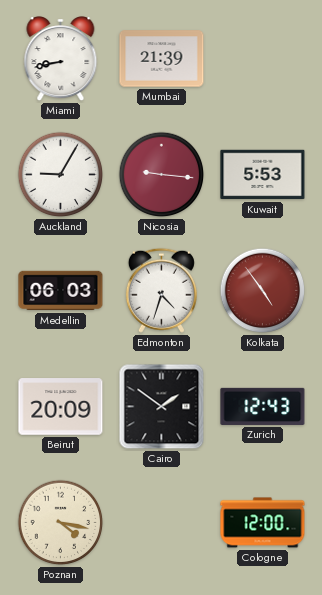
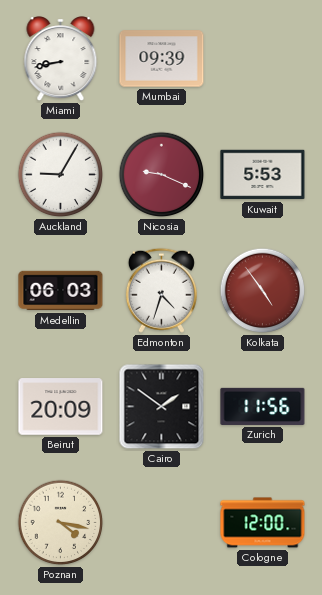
Mumbai: 21:39 -> 09:39
Nicosia: 9:16 -> 9:19
Zurich: 12:43 -> 11:56
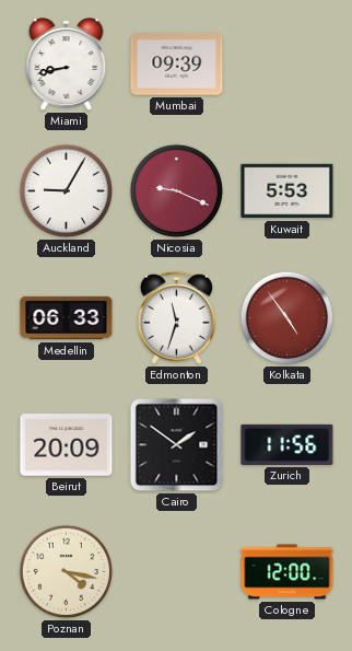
Medellin: 06:03 -> 06:33
Edmonton: 4:33 -> 11:33
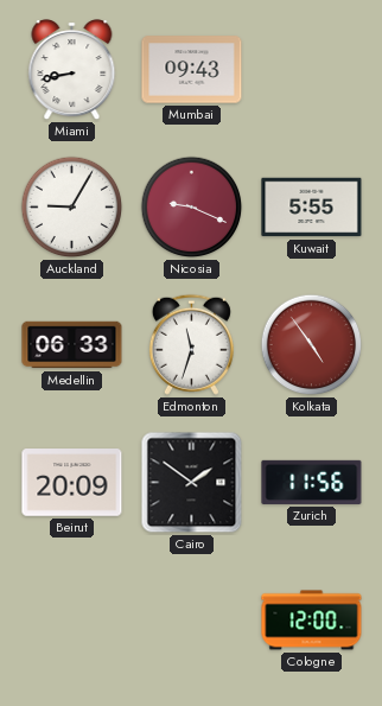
Mumbai: 09:39 -> 09:43
Kuwait: 5:53 -> 5:55
Poznan: 4:17 -> none
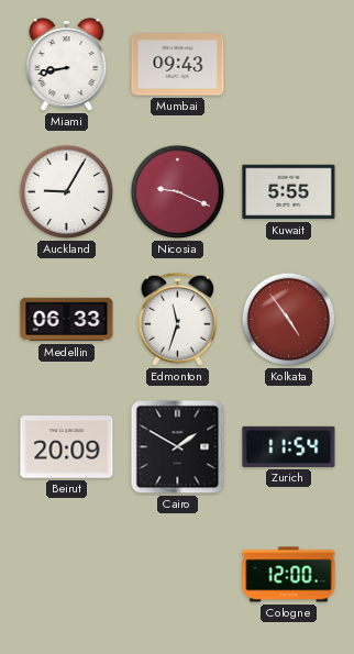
Cairo: 1:51 -> 1:50
Zurich: 11:56 -> 11:54
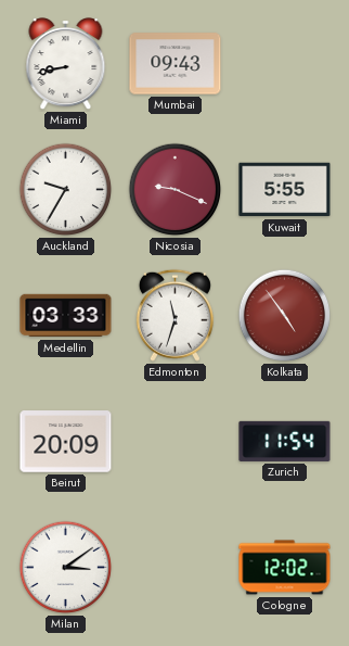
Auckland: 9:05 -> 9:35
Medellin: 06:33 -> 03:33
Cairo: 1:50 -> none
Milan: none -> 3:09
Cologne: 12:00 -> 12:02
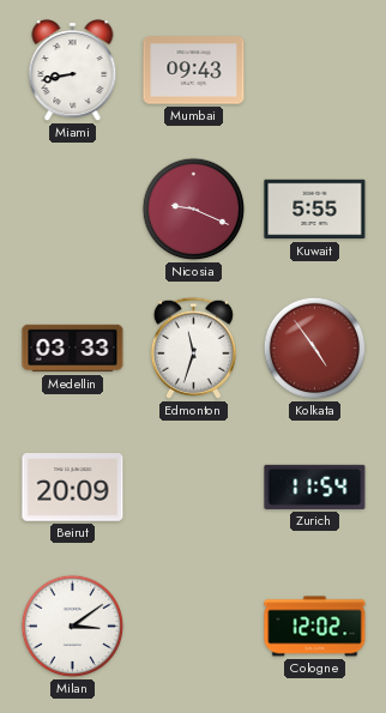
Auckland: 9:35 -> none
